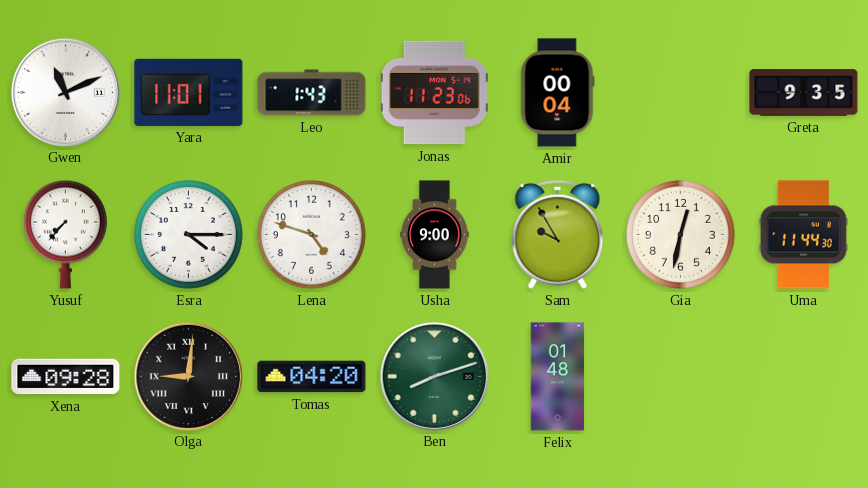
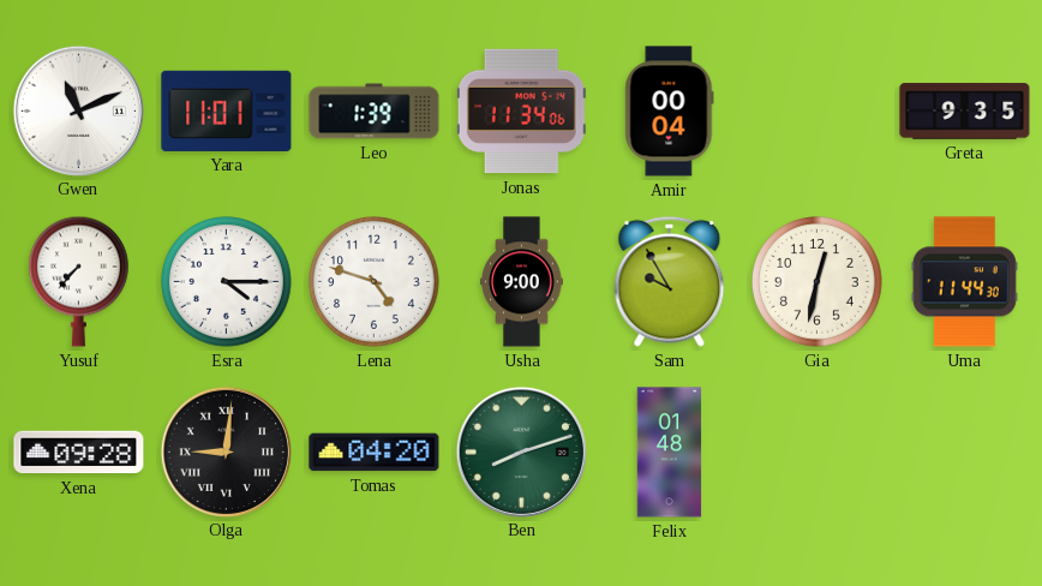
Leo: 1:43 -> 1:39
Jonas: 11:23 -> 11:34
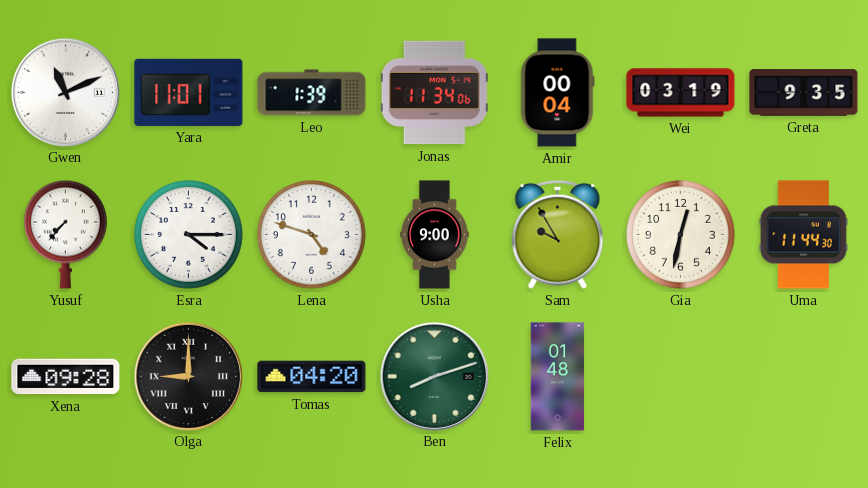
Wei: none -> 03:19
Olga: 9:01 -> 9:00
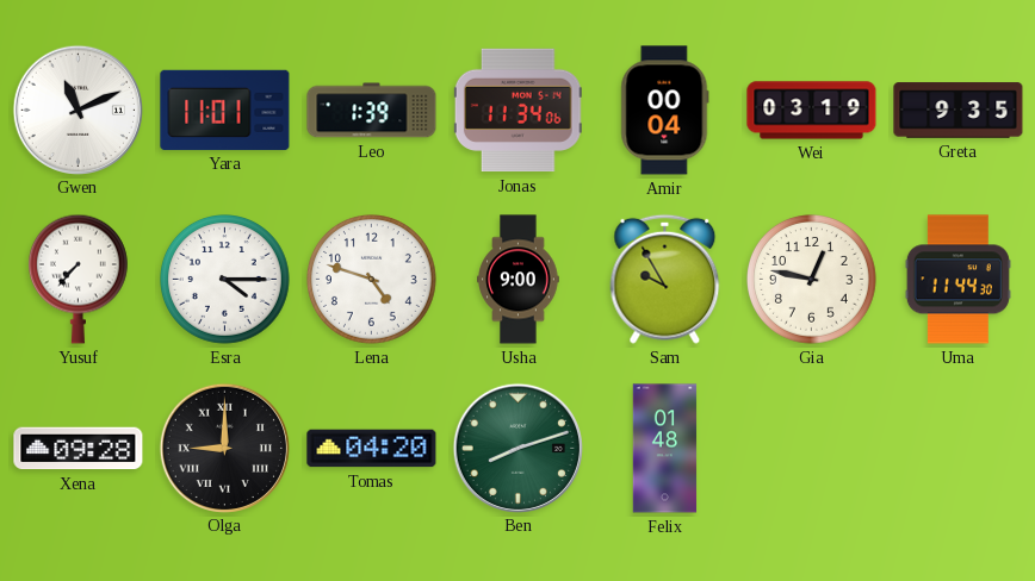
Gia: 12:32 -> 12:47
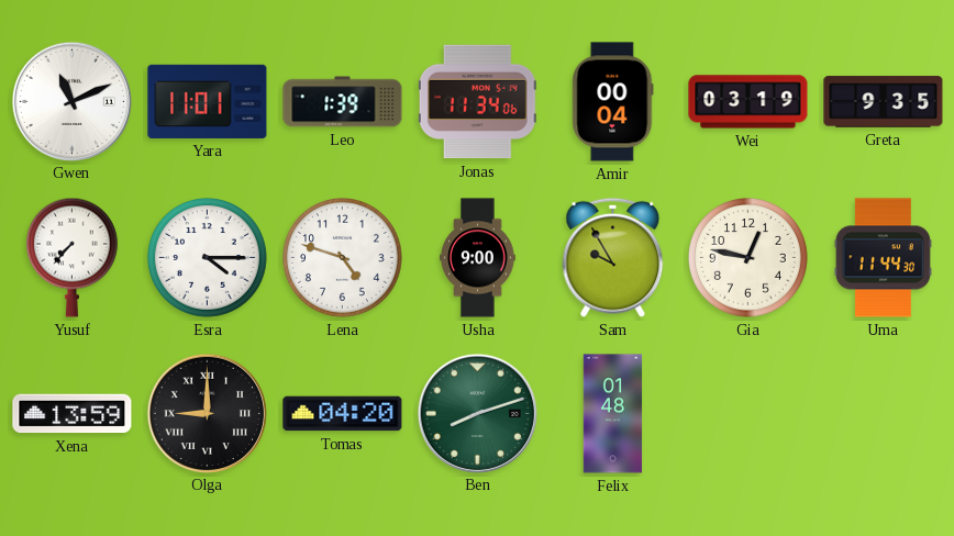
Xena: 09:28 -> 13:59
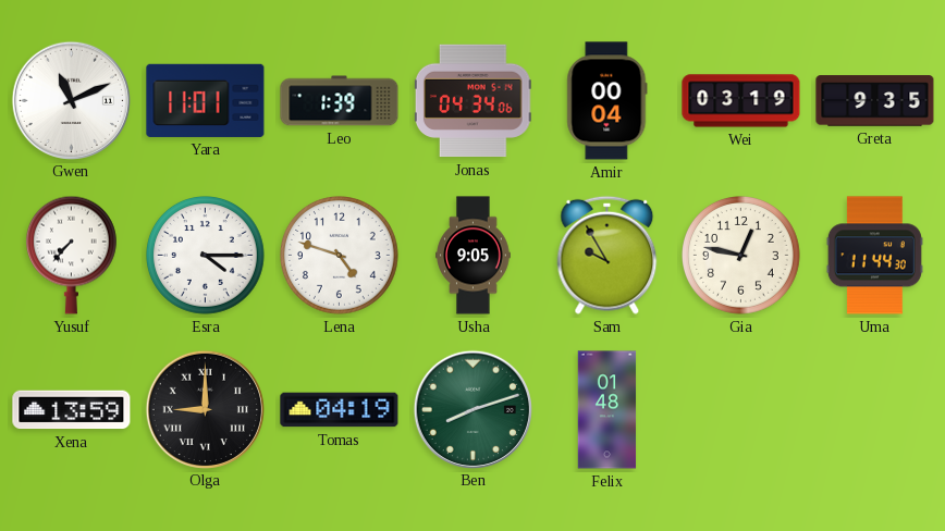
Jonas: 11:34 -> 04:34
Usha: 9:00 -> 9:05
Tomas: 04:20 -> 04:19
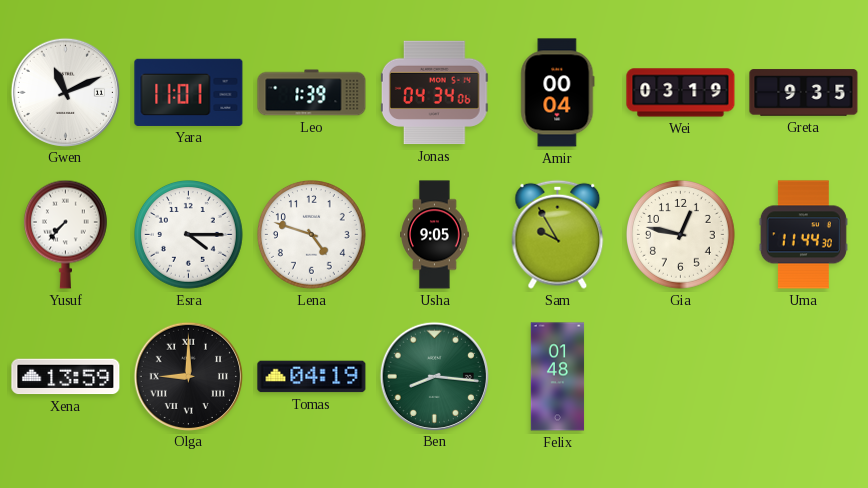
Ben: 8:12 -> 8:16
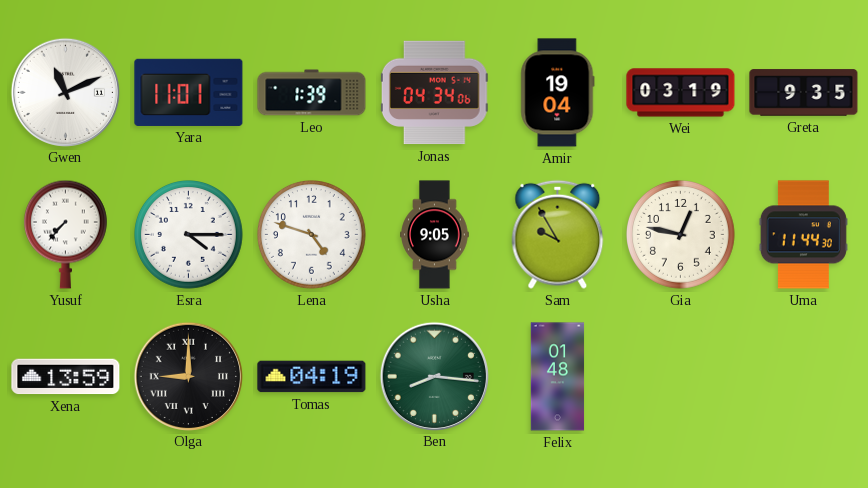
Amir: 00:04 -> 19:04
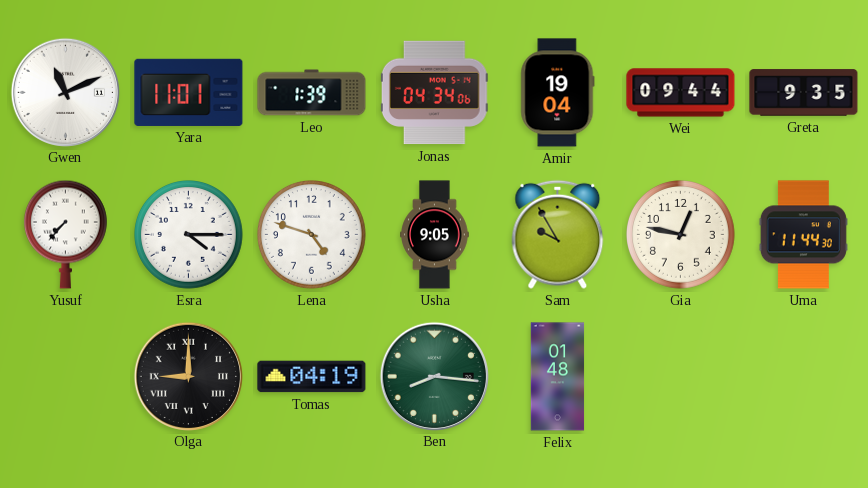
Wei: 03:19 -> 09:44
Xena: 13:59 -> none
